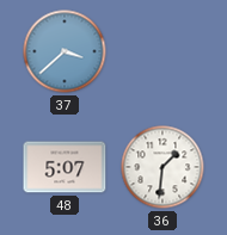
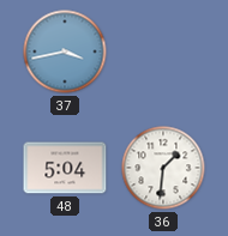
37: 3:38 -> 3:43
48: 5:07 -> 5:04
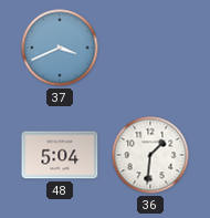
37: 3:43 -> 3:41
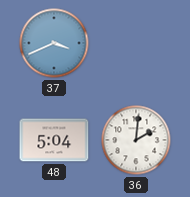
36: 1:31 -> 2:01
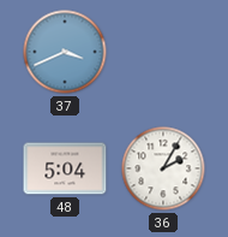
36: 2:01 -> 2:05
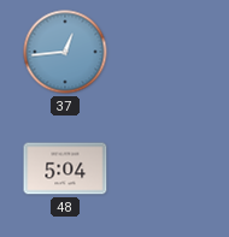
37: 3:41 -> 12:44
36: 2:05 -> none
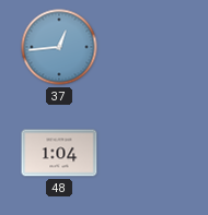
48: 5:04 -> 1:04
